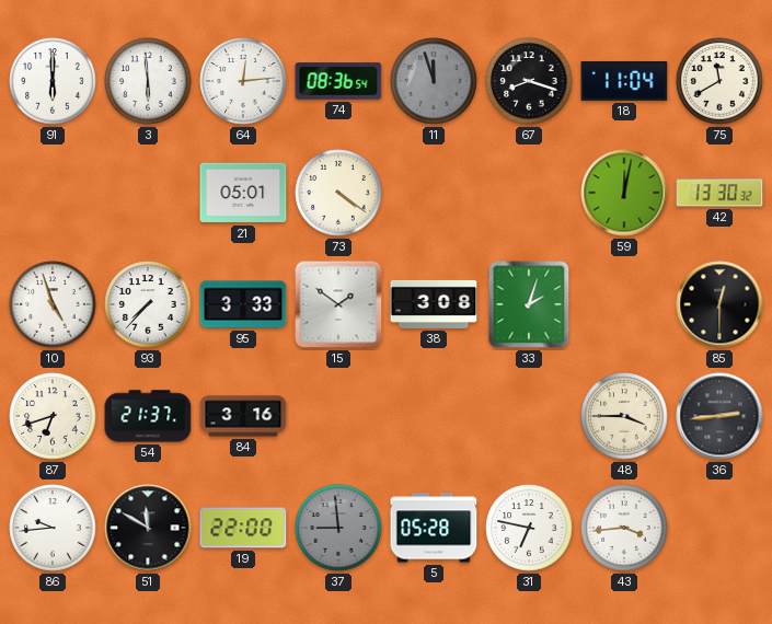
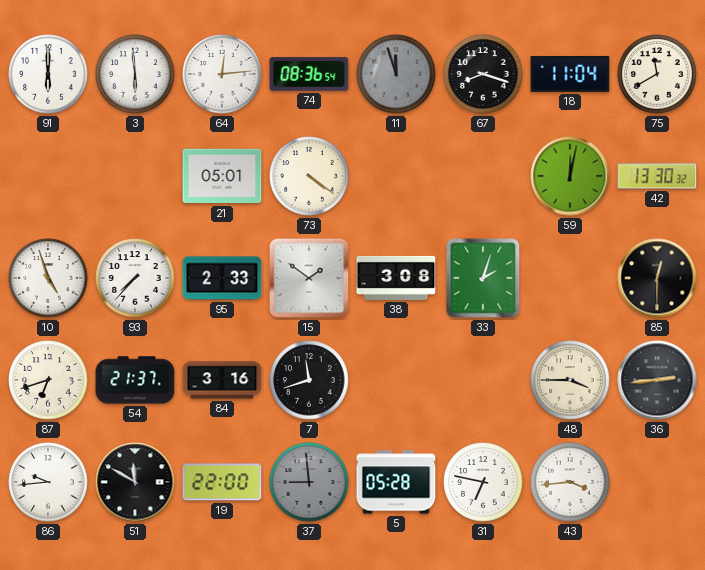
95: 3:33 -> 2:33
7: none -> 11:42
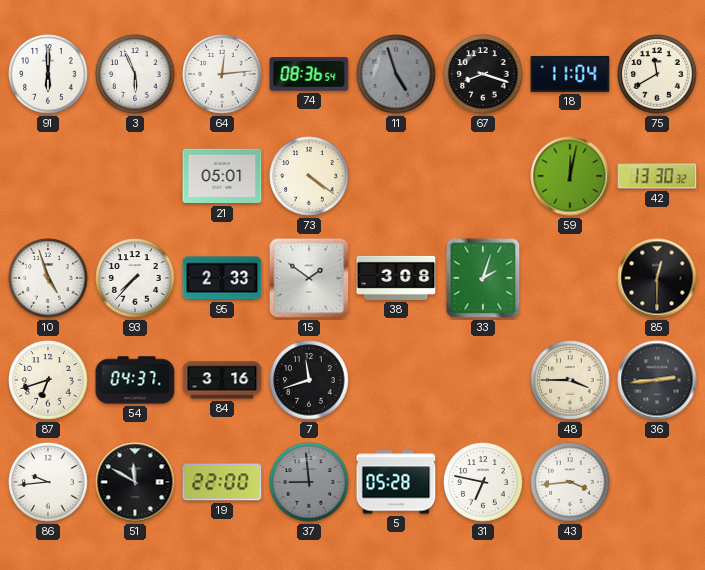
3: 5:59 -> 5:56
11: 11:57 -> 4:57
54: 21:37 -> 04:37
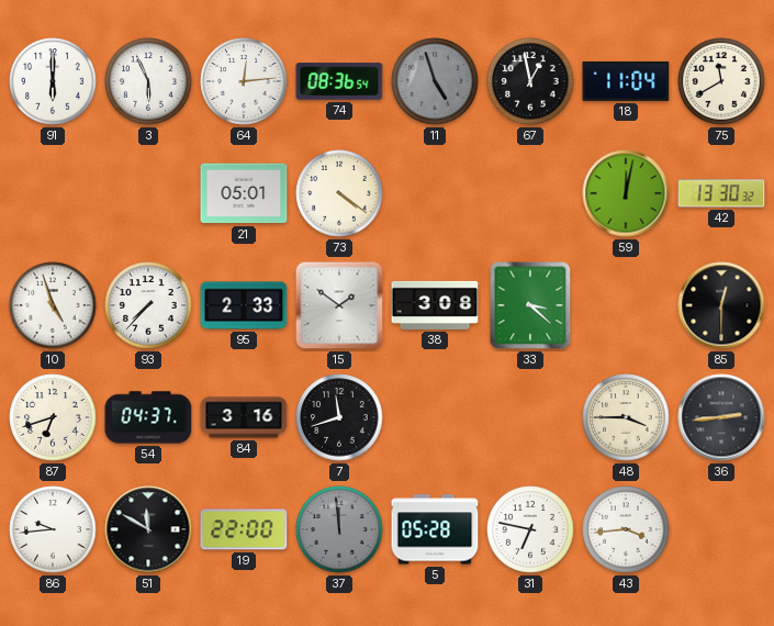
67: 8:18 -> 12:58
33: 2:03 -> 3:22
37: 8:59 -> 11:59
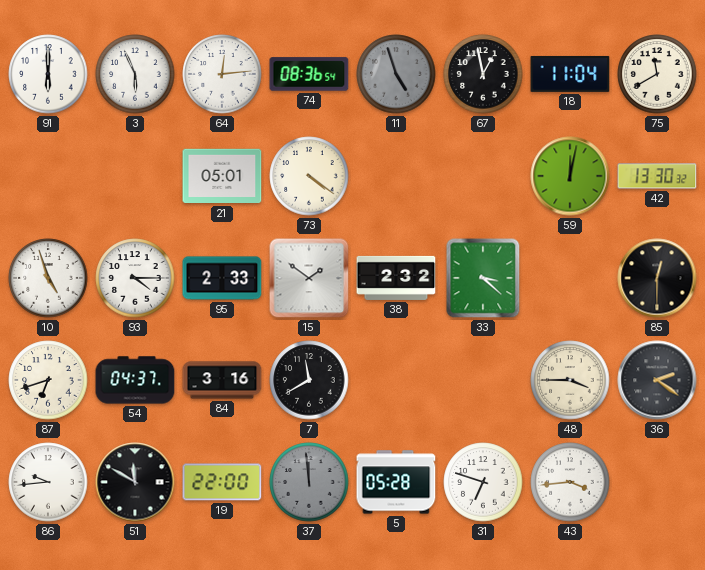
93: 7:37 -> 4:15
38: 3:08 -> 2:32
7: 11:42 -> 11:40
36: 2:44 -> 2:21
31: 6:47 -> 6:48
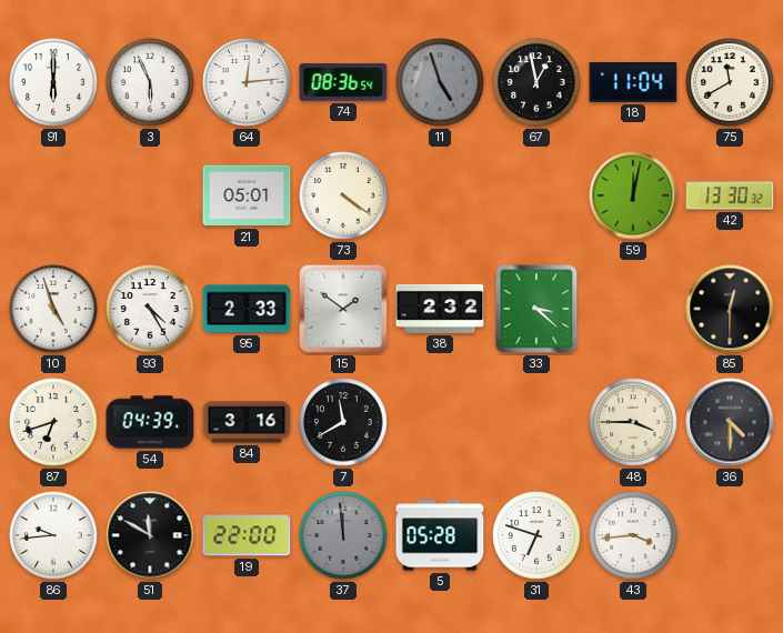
93: 4:15 -> 4:25
54: 04:37 -> 04:39
36: 2:21 -> 4:30
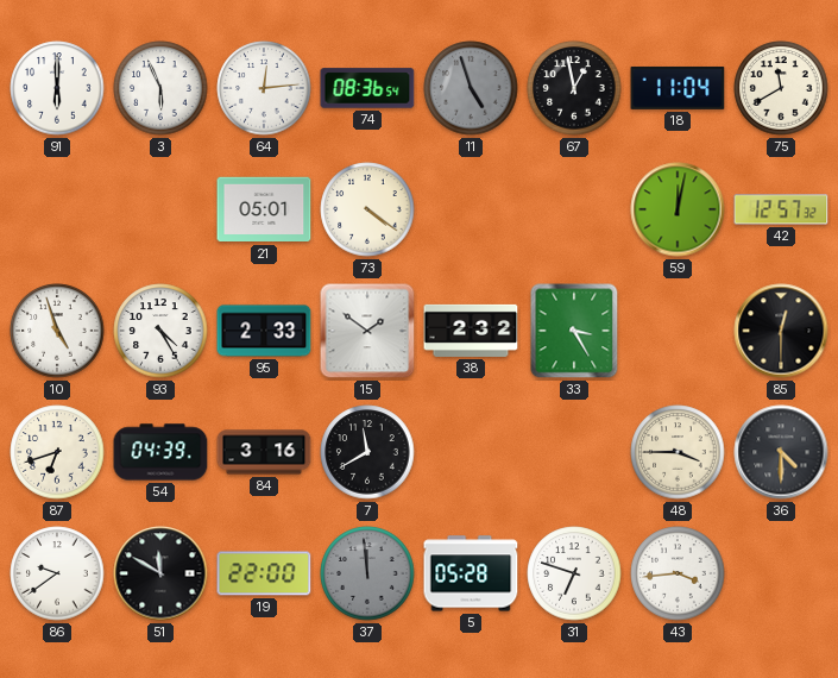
42: 13:30 -> 12:57
33: 3:22 -> 3:25
86: 9:44 -> 9:39
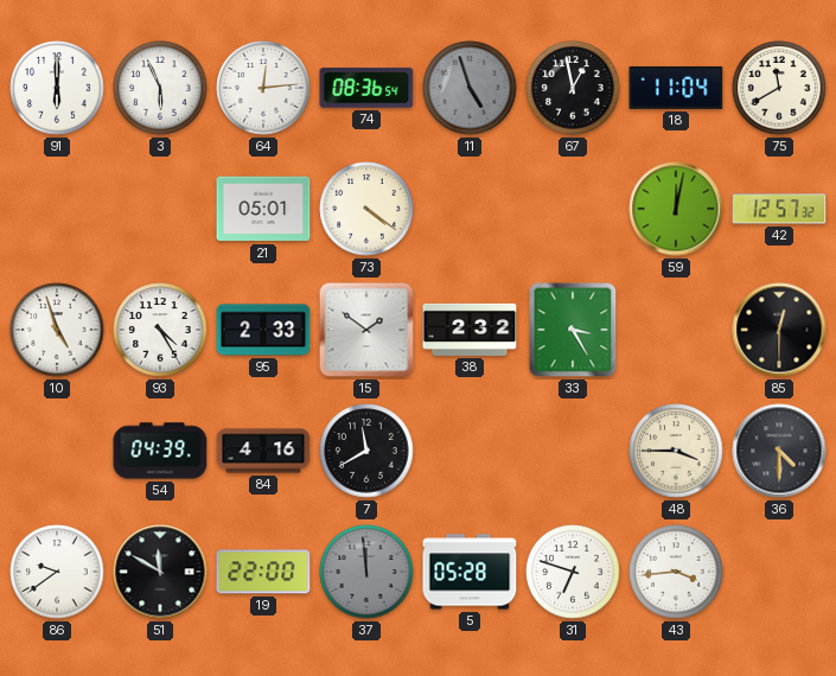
87: 6:42 -> none
84: 3:16 -> 4:16
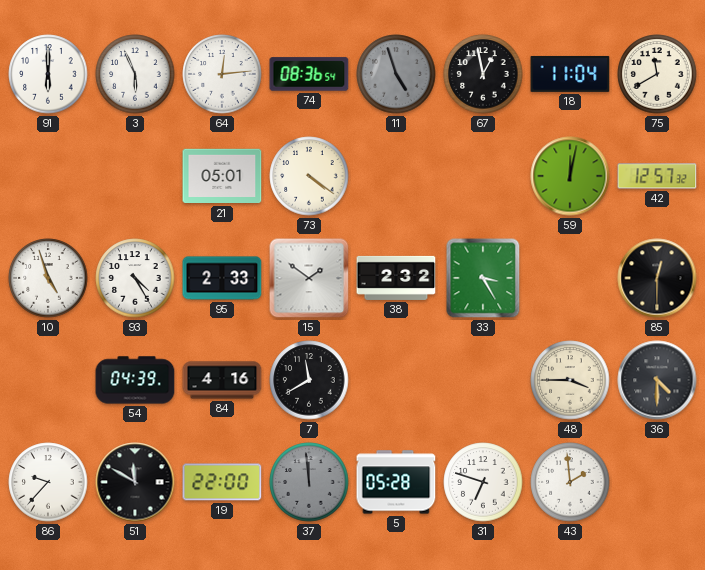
86: 9:39 -> 9:37
43: 3:44 -> 1:59
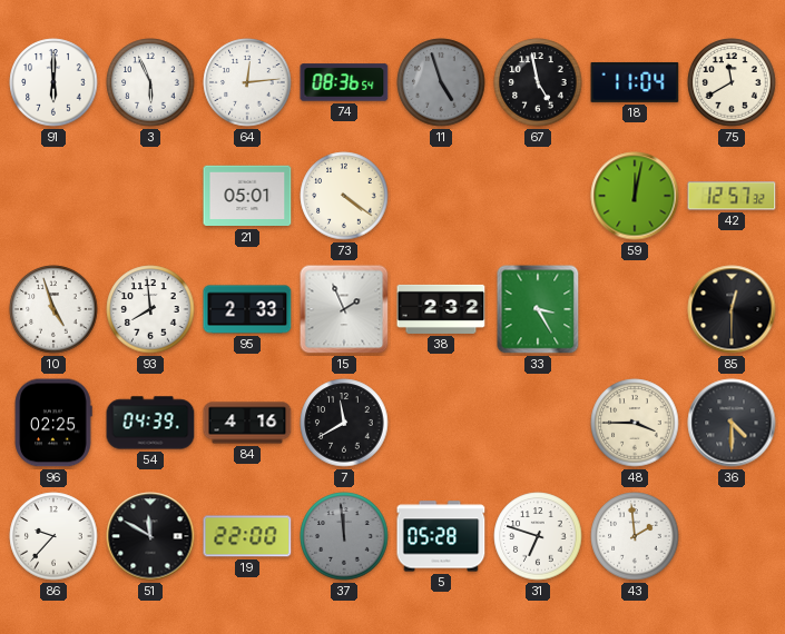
67: 12:58 -> 4:58
93: 4:25 -> 7:59
15: 1:51 -> 1:56
96: none -> 02:25
